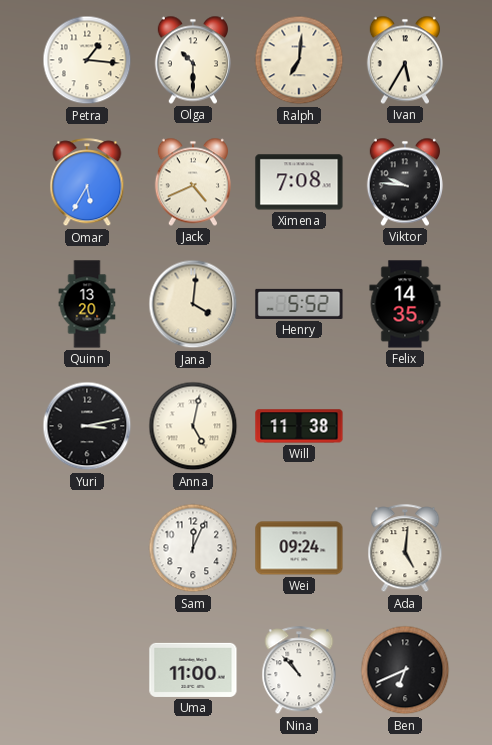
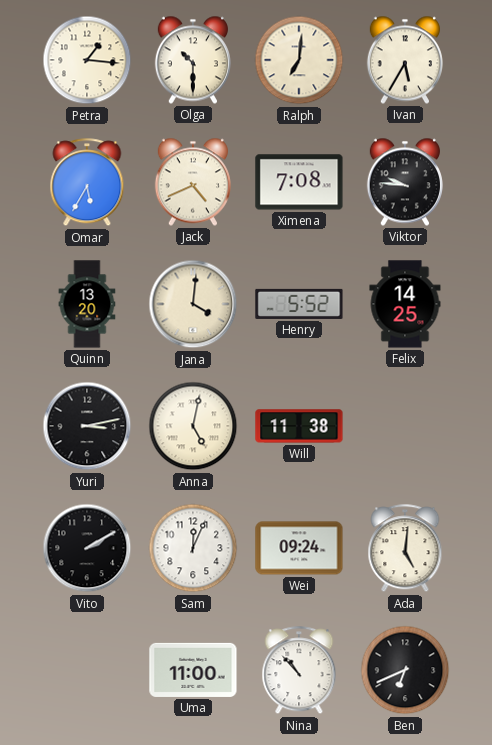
Felix: 14:35 -> 14:25
Vito: none -> 2:10
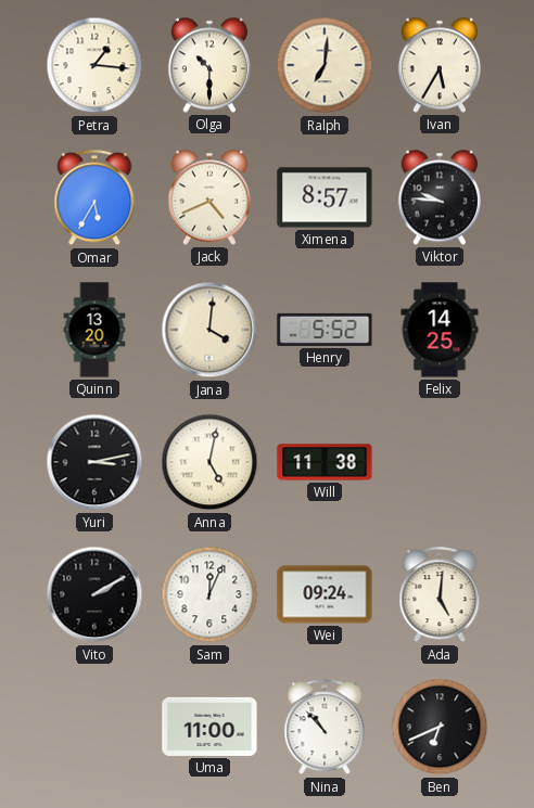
Ximena: 7:08 -> 8:57
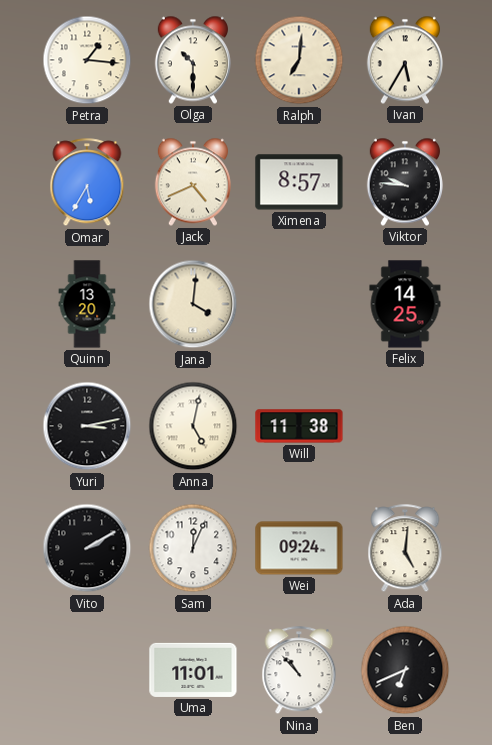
Henry: 5:52 -> none
Uma: 11:00 -> 11:01
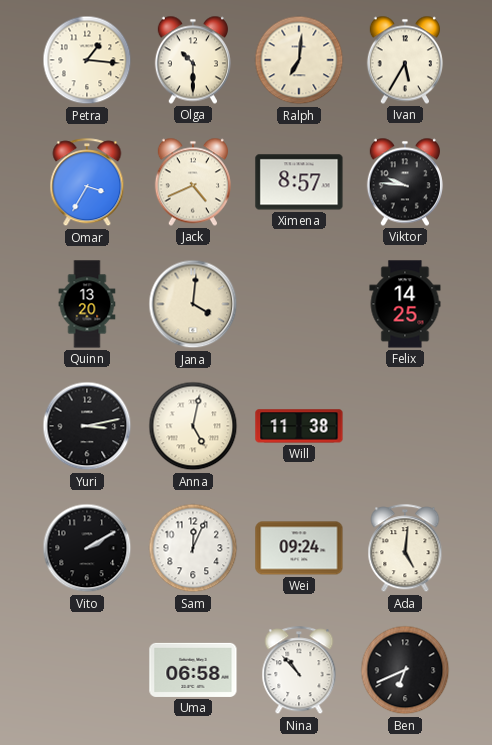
Omar: 5:35 -> 3:35
Uma: 11:01 -> 06:58
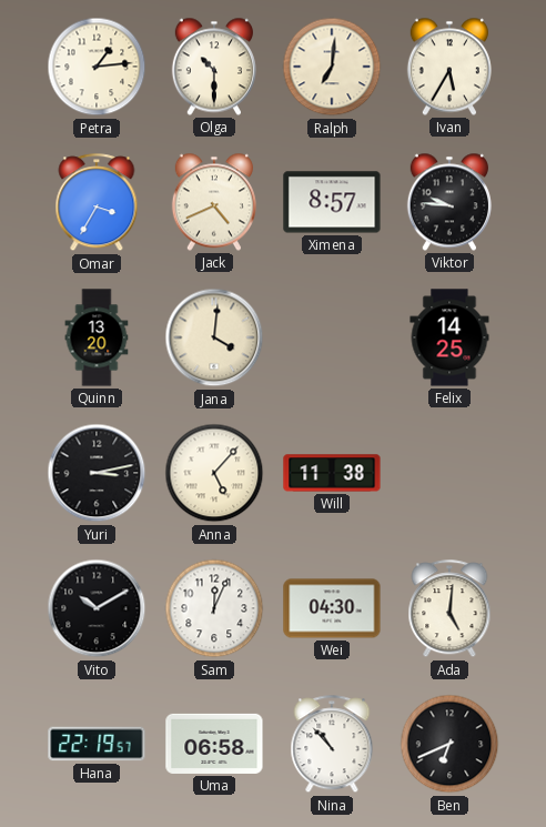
Petra: 1:16 -> 1:14
Anna: 5:02 -> 5:07
Vito: 2:10 -> 10:10
Wei: 09:24 -> 04:30
Hana: none -> 22:19
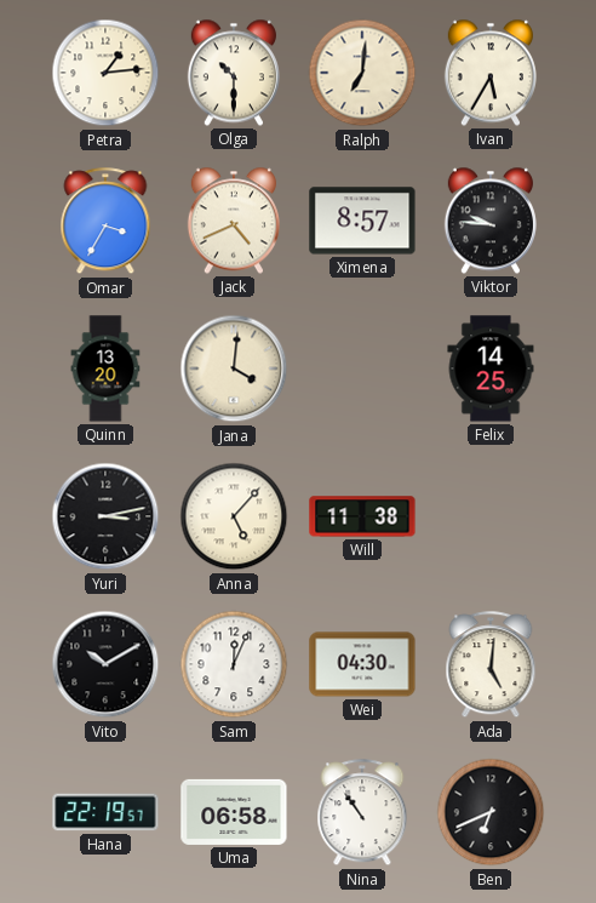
Nina: 10:53 -> 10:54
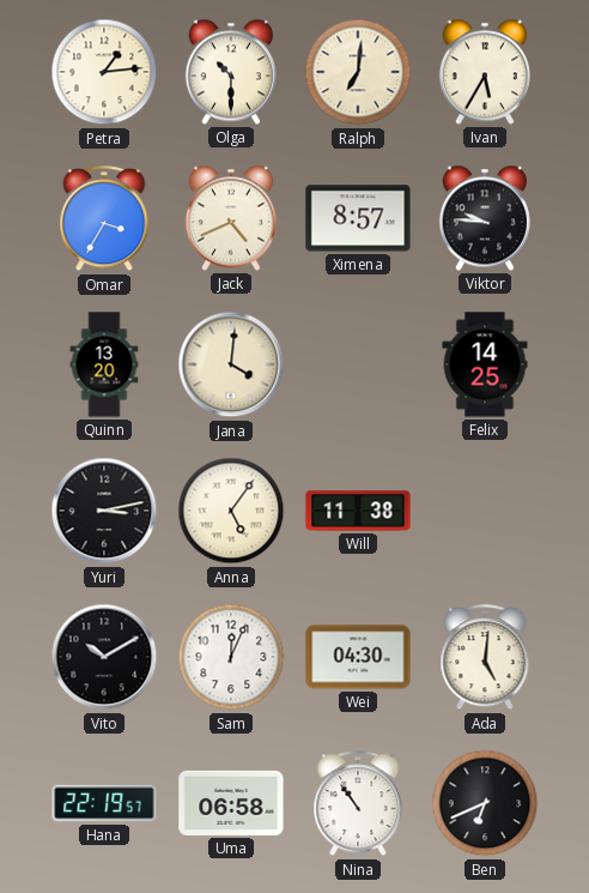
Anna: 5:07 -> 5:06
